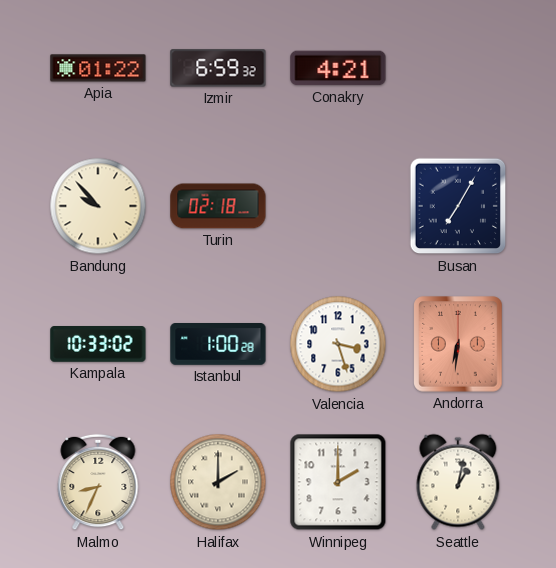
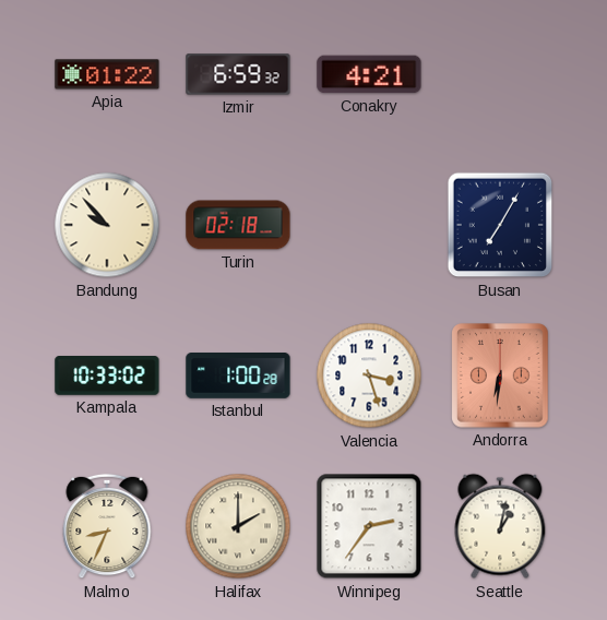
Winnipeg: 2:00 -> 2:36
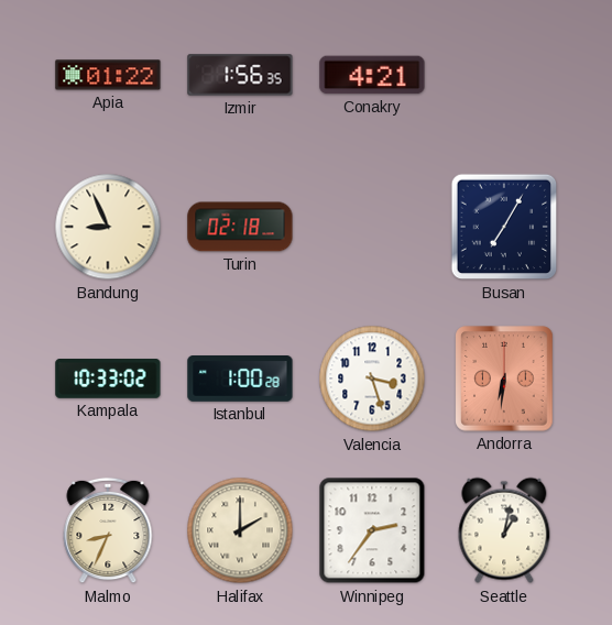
Izmir: 6:59 -> 1:56
Bandung: 9:53 -> 8:56
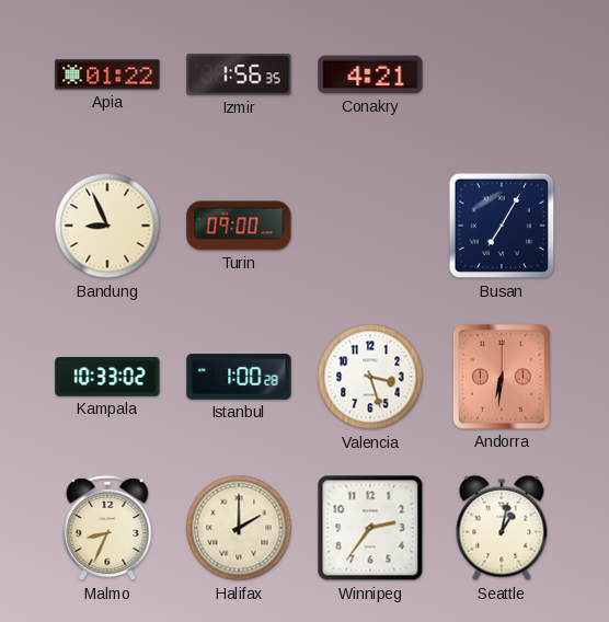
Turin: 02:18 -> 09:00
